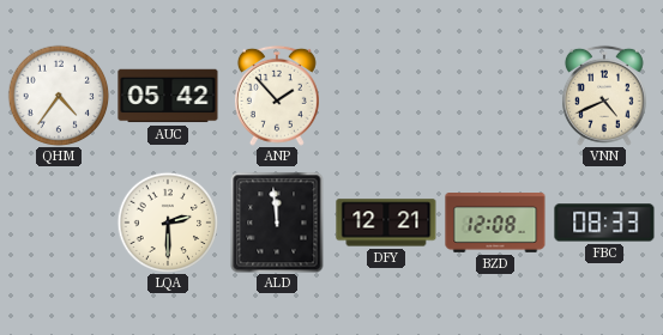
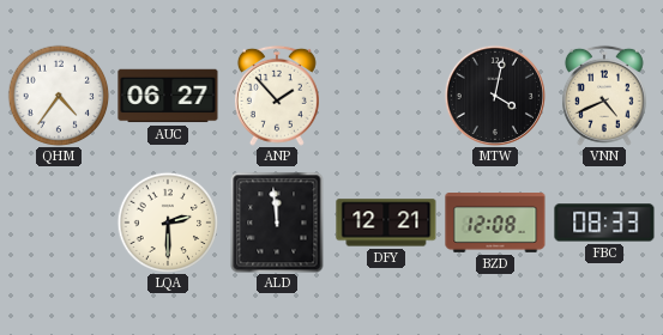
AUC: 05:42 -> 06:27
MTW: none -> 4:02
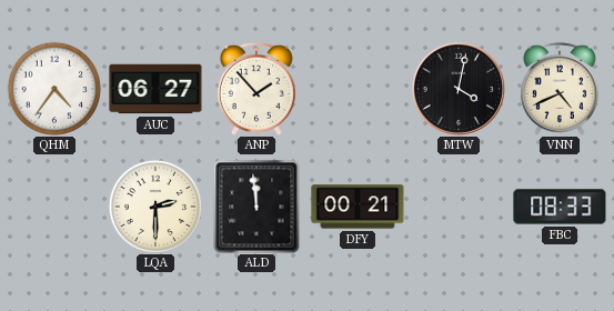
DFY: 12:21 -> 00:21
BZD: 12:08 -> none
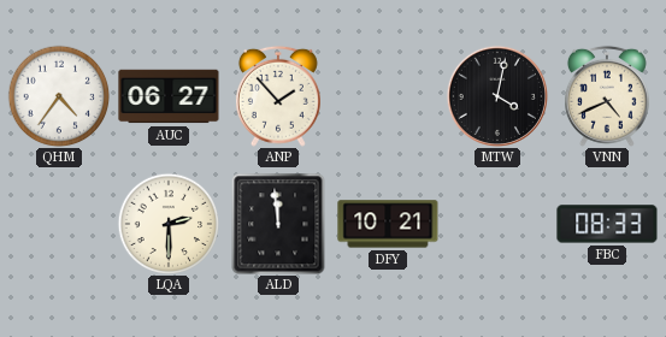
DFY: 00:21 -> 10:21
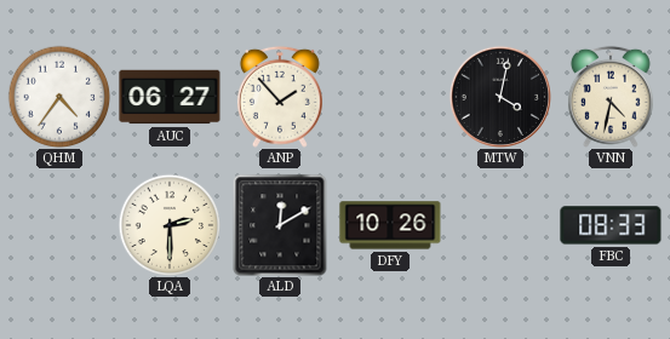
VNN: 4:41 -> 4:32
ALD: 11:59 -> 12:10
DFY: 10:21 -> 10:26
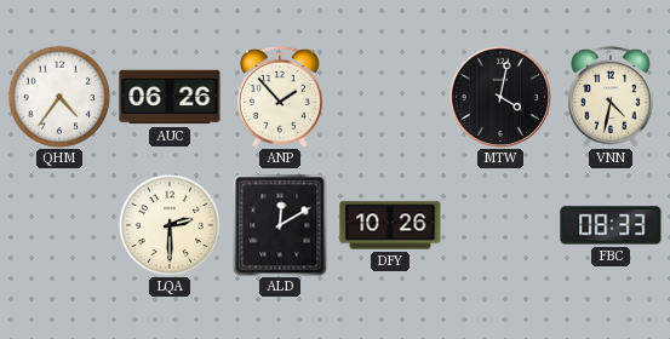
AUC: 06:27 -> 06:26
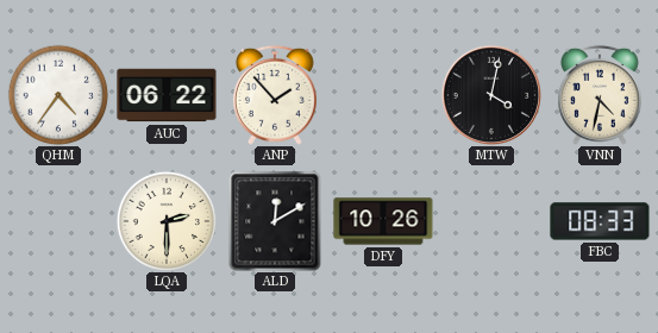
AUC: 06:26 -> 06:22
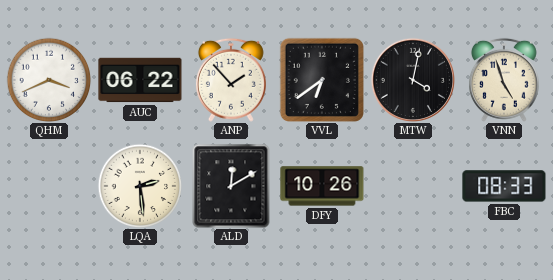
QHM: 4:36 -> 3:41
VVL: none -> 6:39
VNN: 4:32 -> 4:57
LQA: 2:30 -> 2:29
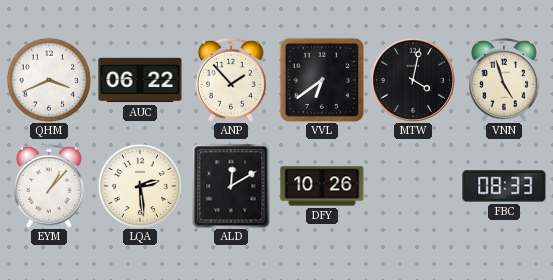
EYM: none -> 1:07
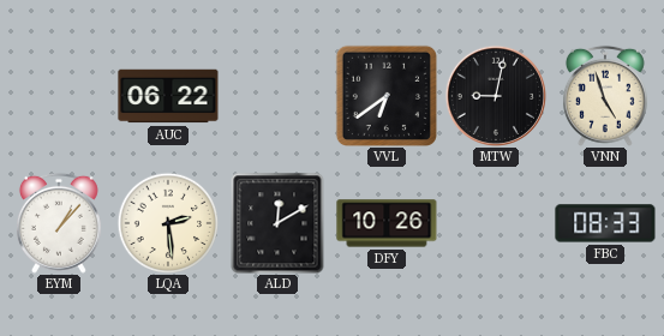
QHM: 3:41 -> none
ANP: 1:53 -> none
MTW: 4:02 -> 9:02
